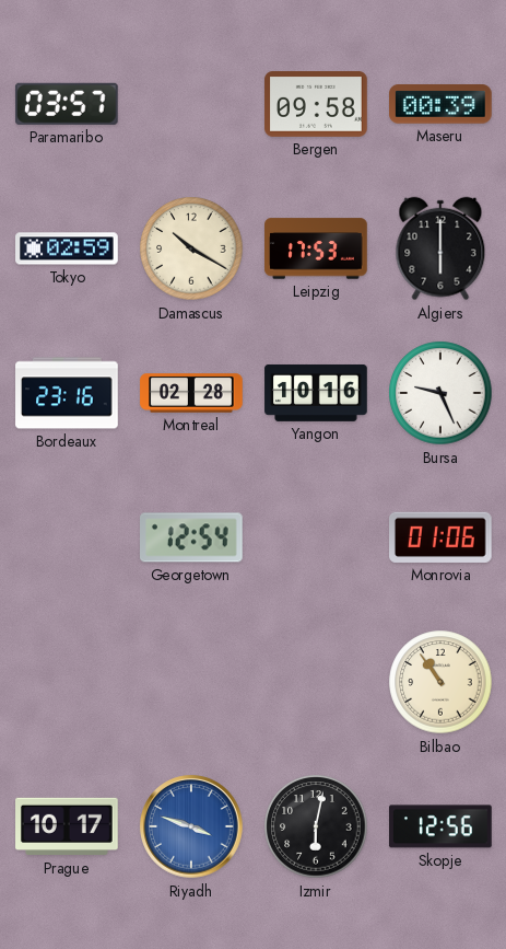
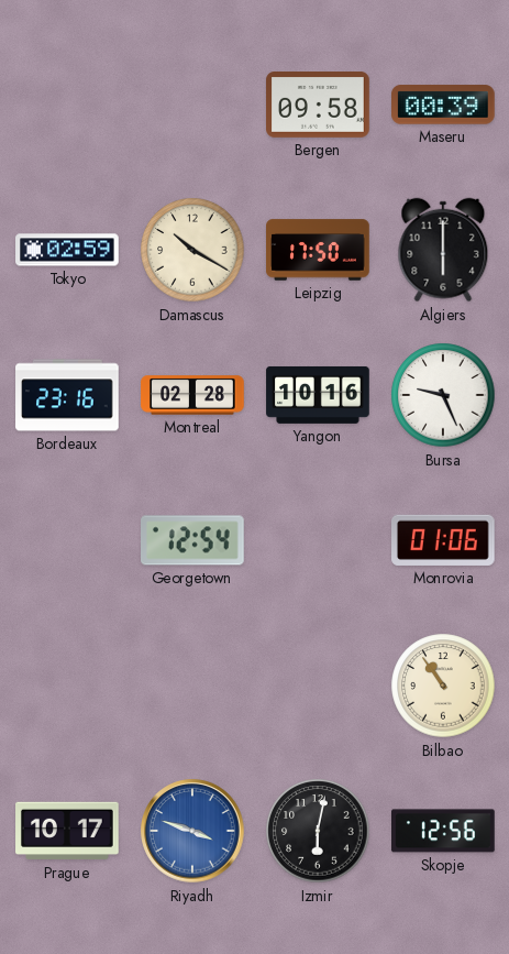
Paramaribo: 03:57 -> none
Leipzig: 17:53 -> 17:50
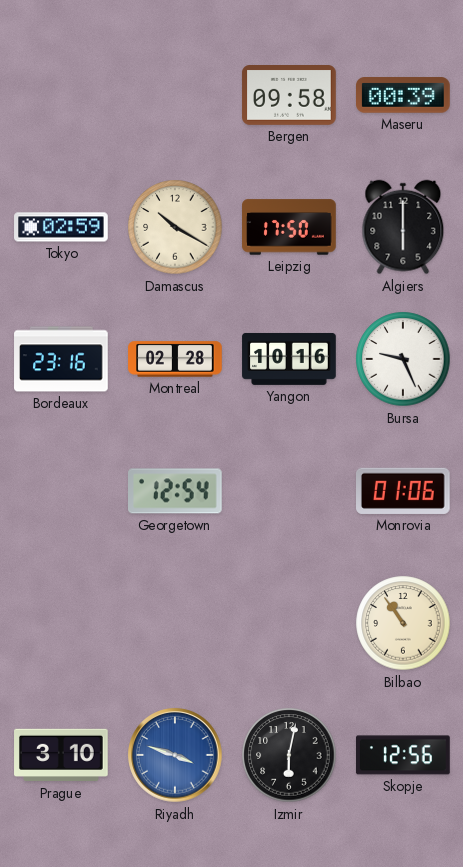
Prague: 10:17 -> 3:10
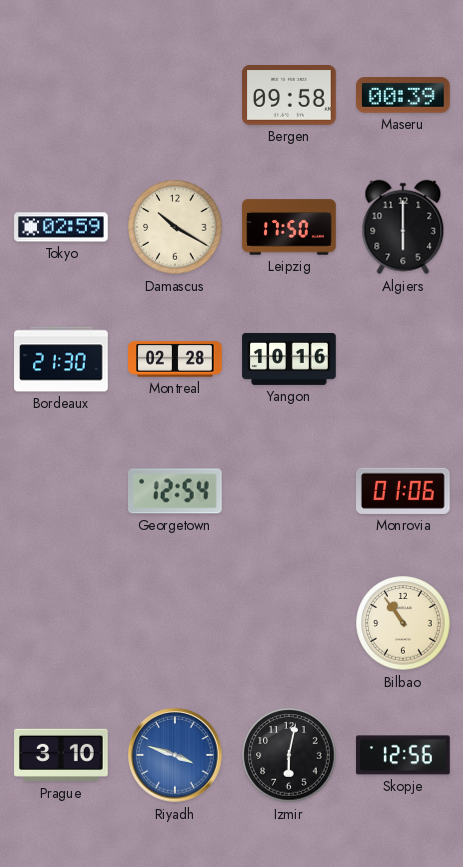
Bordeaux: 23:16 -> 21:30
Bursa: 9:26 -> none
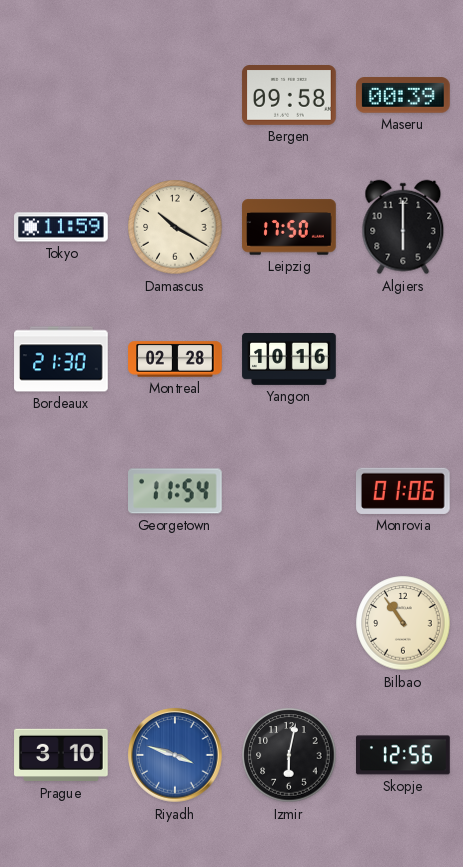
Tokyo: 02:59 -> 11:59
Georgetown: 12:54 -> 11:54
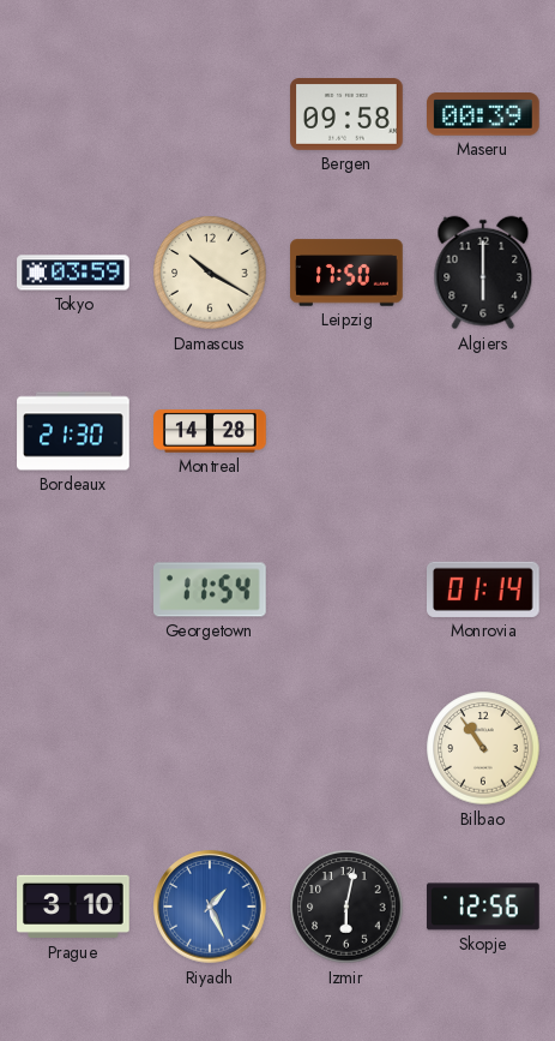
Tokyo: 11:59 -> 03:59
Montreal: 02:28 -> 14:28
Yangon: 10:16 -> none
Monrovia: 01:06 -> 01:14
Riyadh: 3:48 -> 1:26
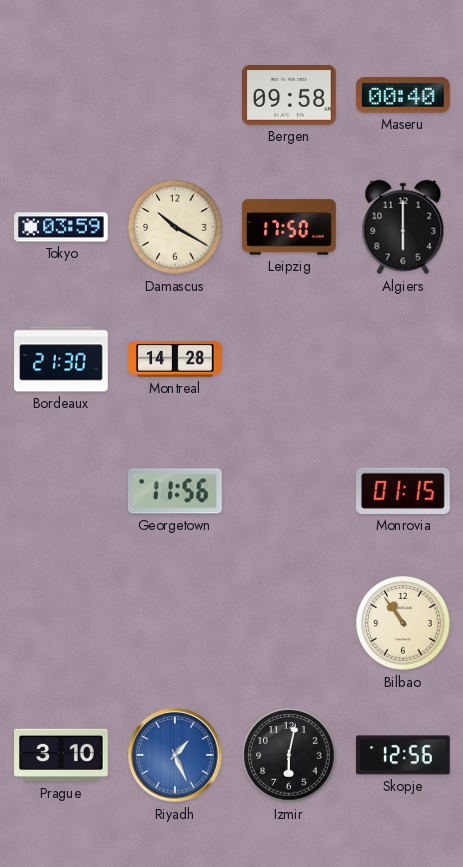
Maseru: 00:39 -> 00:40
Georgetown: 11:54 -> 11:56
Monrovia: 01:14 -> 01:15
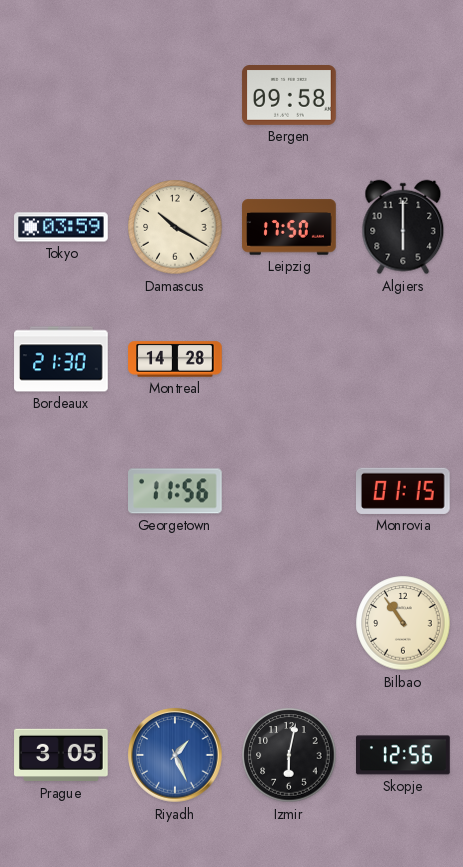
Maseru: 00:40 -> none
Prague: 3:10 -> 3:05
